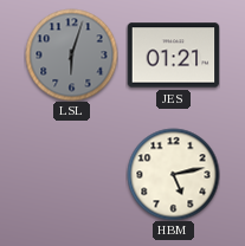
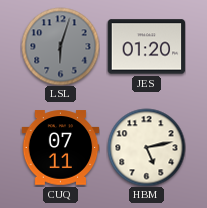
JES: 01:21 -> 01:20
CUQ: none -> 07:11
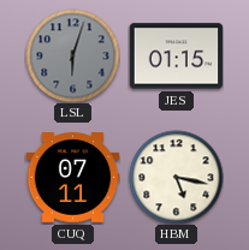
JES: 01:20 -> 01:15
HBM: 5:13 -> 5:17
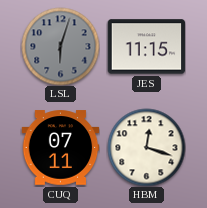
JES: 01:15 -> 11:15
HBM: 5:17 -> 12:18
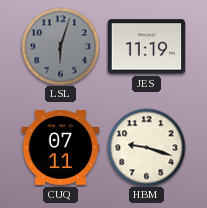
JES: 11:15 -> 11:19
HBM: 12:18 -> 9:18
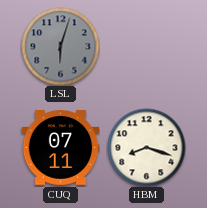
JES: 11:19 -> none
HBM: 9:18 -> 8:18
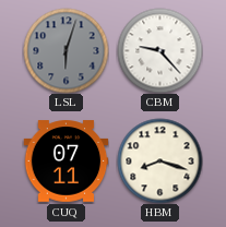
CBM: none -> 9:23
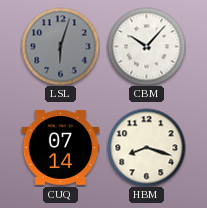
CBM: 9:23 -> 10:07
CUQ: 07:11 -> 07:14
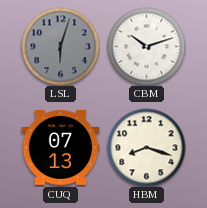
CBM: 10:07 -> 10:12
CUQ: 07:14 -> 07:13
